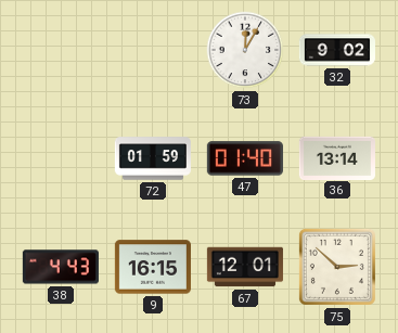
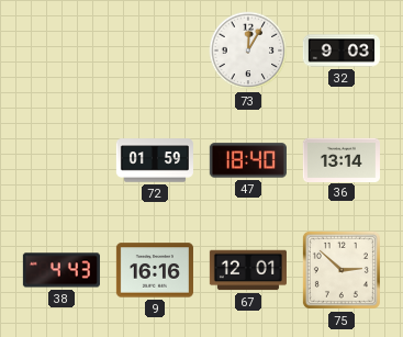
32: 9:02 -> 9:03
47: 01:40 -> 18:40
9: 16:15 -> 16:16
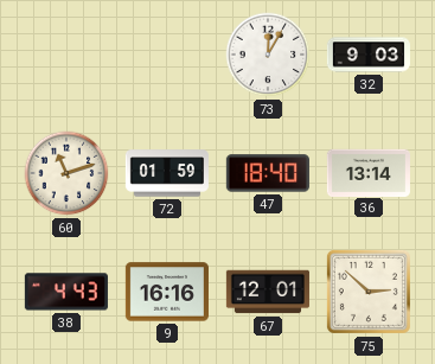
60: none -> 11:12
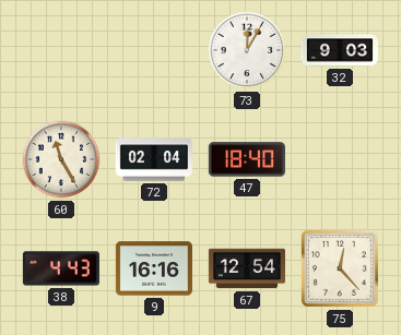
60: 11:12 -> 11:25
72: 01:59 -> 02:04
36: 13:14 -> none
67: 12:01 -> 12:54
75: 2:52 -> 12:23
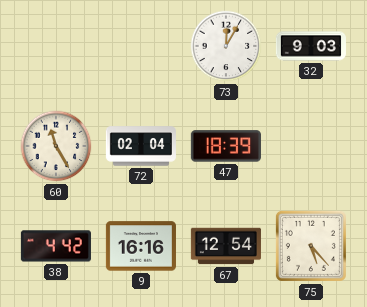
47: 18:40 -> 18:39
38: 4:43 -> 4:42
75: 12:23 -> 5:23
